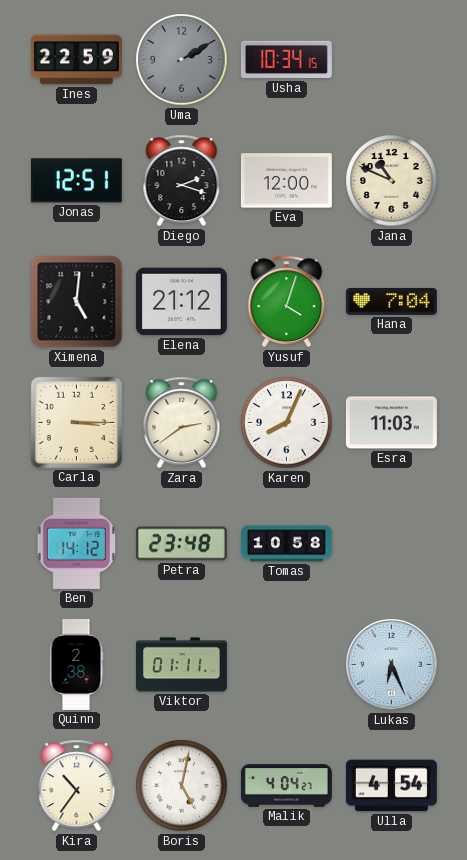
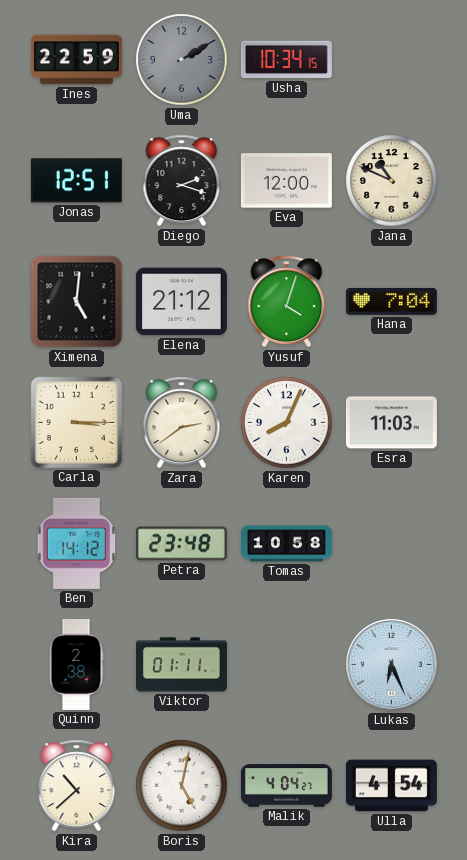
Kira: 10:36 -> 10:38
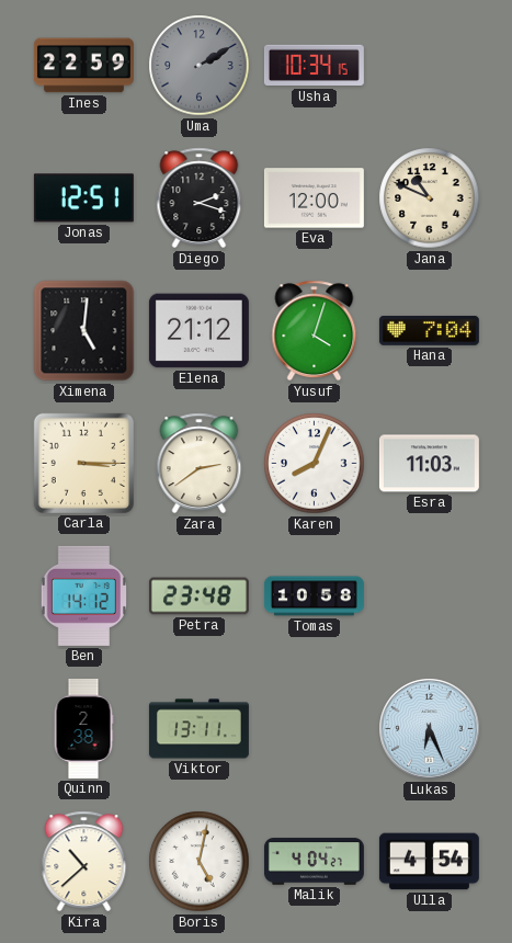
Viktor: 01:11 -> 13:11
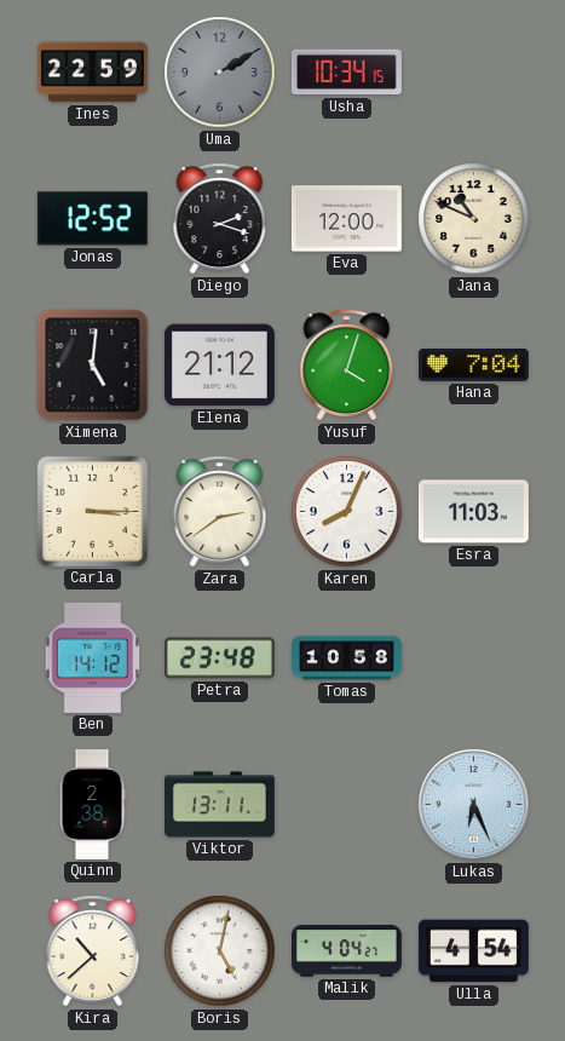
Jonas: 12:51 -> 12:52
